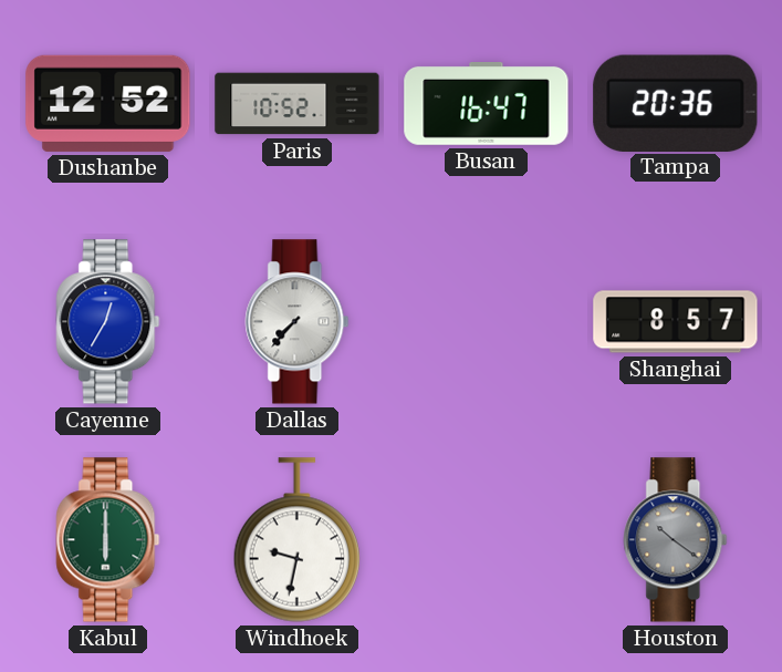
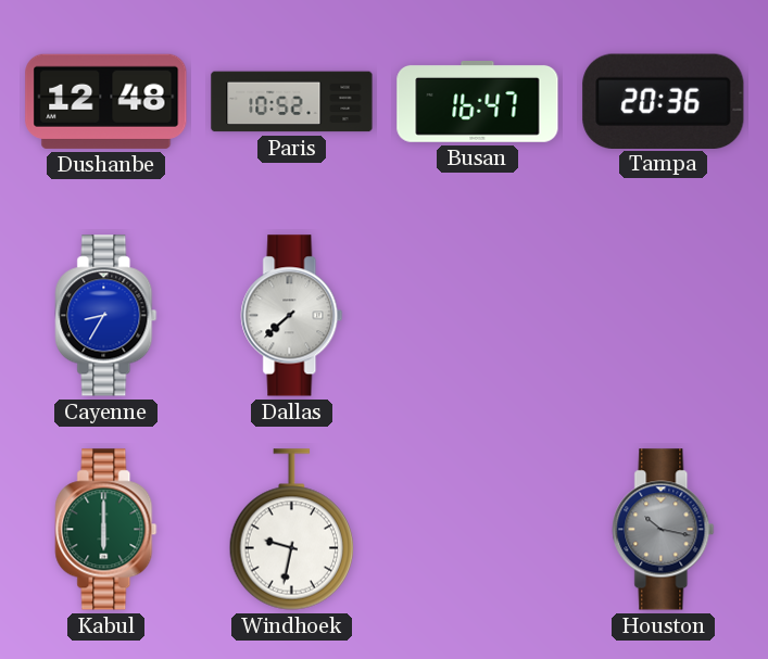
Dushanbe: 12:52 -> 12:48
Cayenne: 12:35 -> 8:35
Dallas: 7:37 -> 7:38
Shanghai: 8:57 -> none
Houston: 10:21 -> 10:17
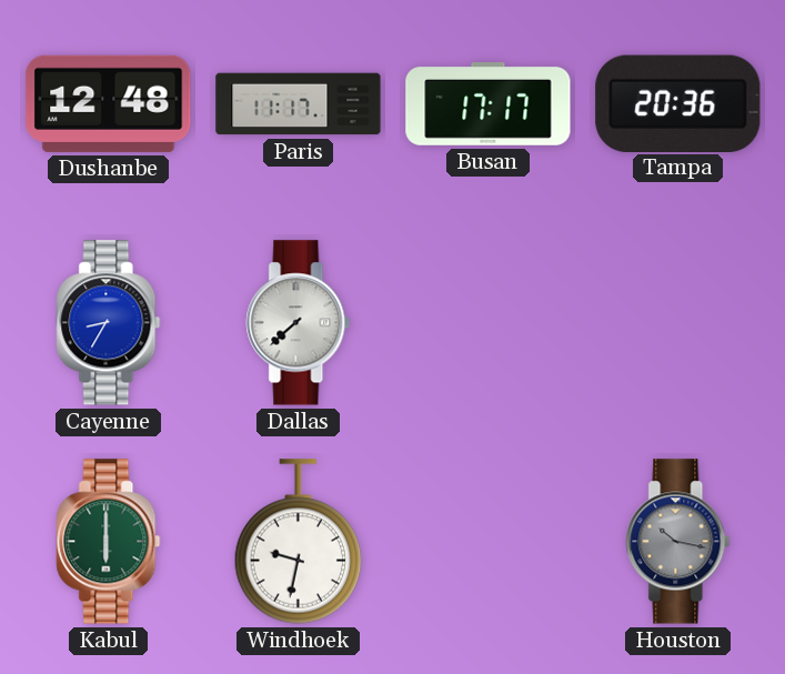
Paris: 10:52 -> 11:17
Busan: 16:47 -> 17:17
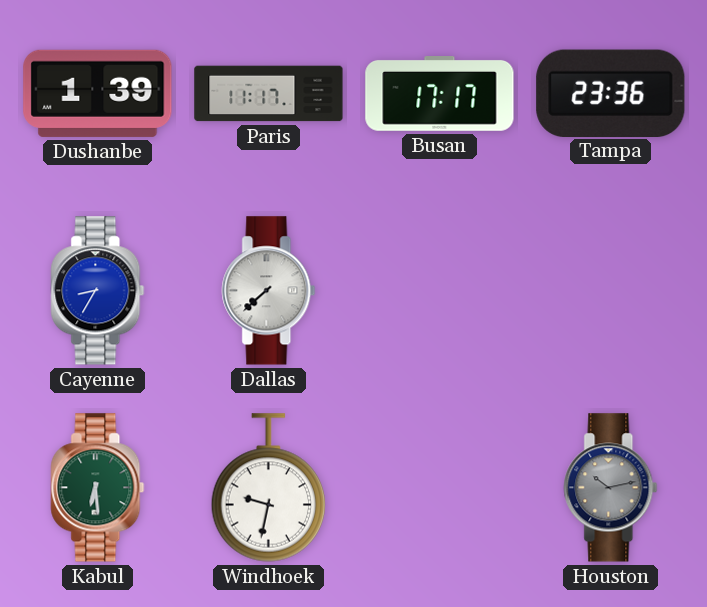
Dushanbe: 12:48 -> 1:39
Tampa: 20:36 -> 23:36
Kabul: 6:00 -> 6:29
Houston: 10:17 -> 10:13
